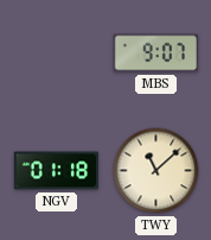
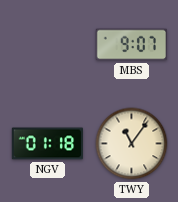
TWY: 11:08 -> 11:06
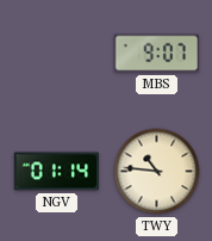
NGV: 01:18 -> 01:14
TWY: 11:06 -> 10:46
